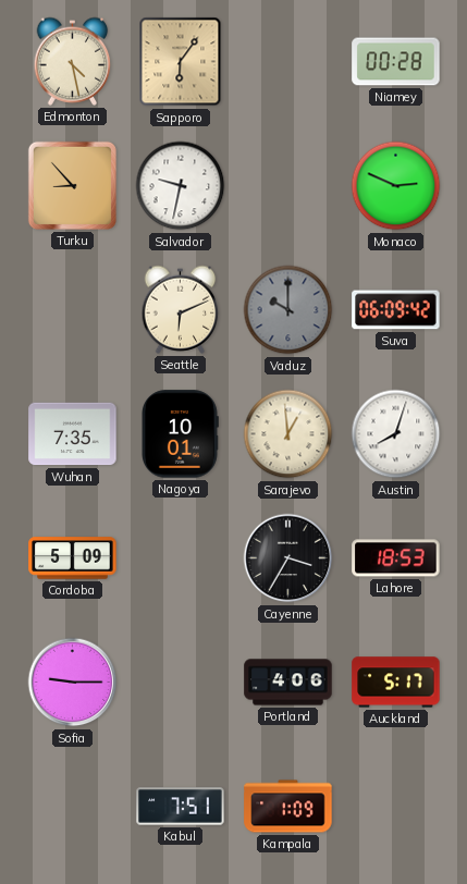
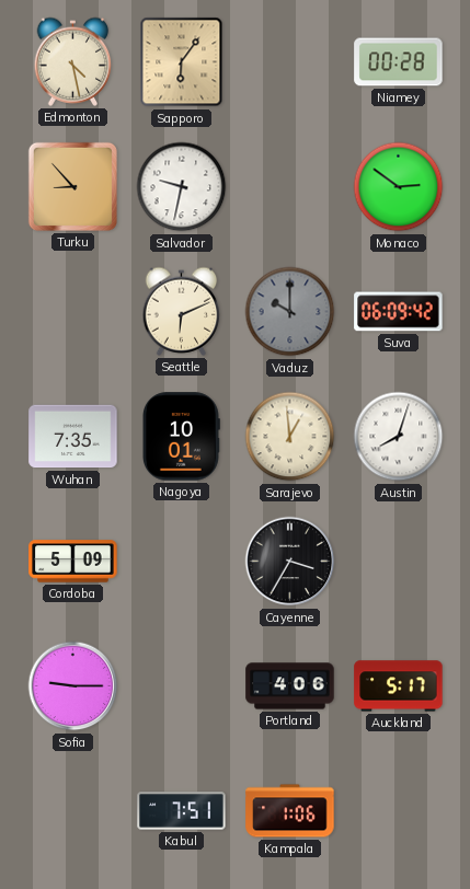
Monaco: 2:49 -> 2:51
Lahore: 18:53 -> none
Kampala: 1:09 -> 1:06
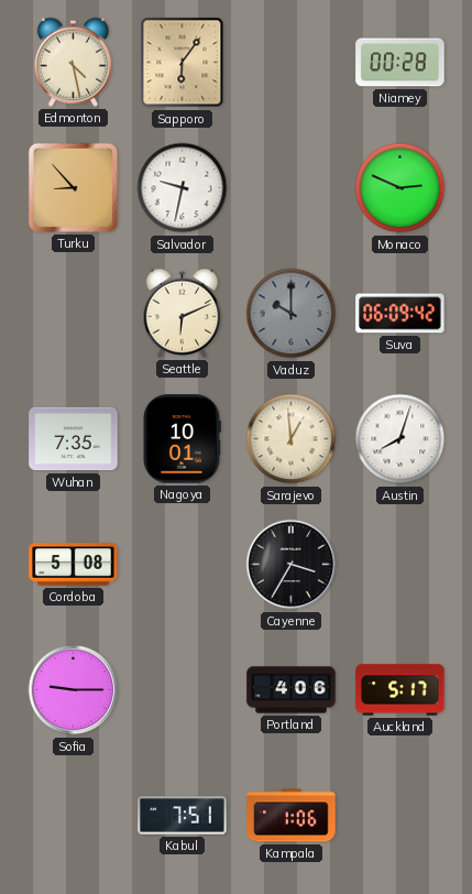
Monaco: 2:51 -> 2:49
Cordoba: 5:09 -> 5:08
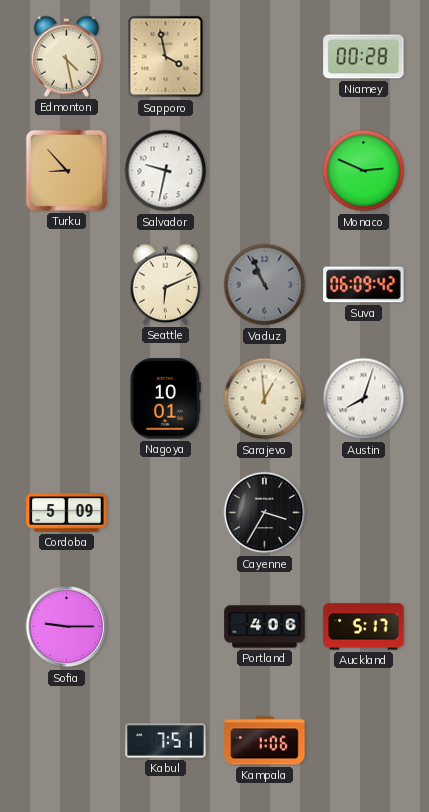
Sapporo: 6:06 -> 3:58
Vaduz: 10:00 -> 10:56
Wuhan: 7:35 -> none
Cordoba: 5:08 -> 5:09
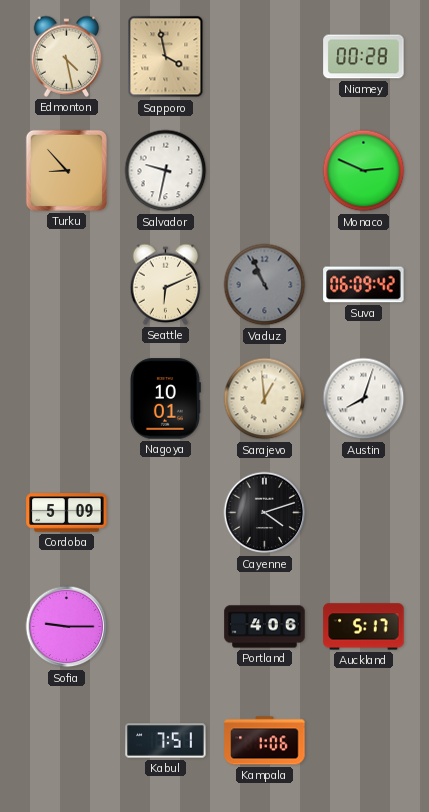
Cayenne: 3:35 -> 4:12
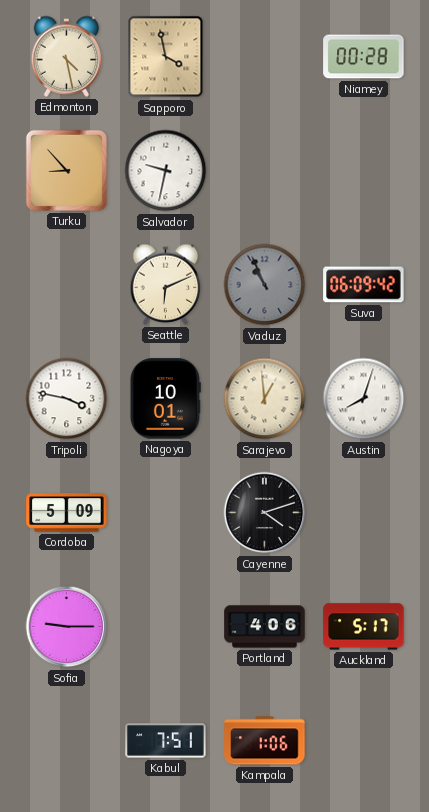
Monaco: 2:49 -> none
Tripoli: none -> 3:47
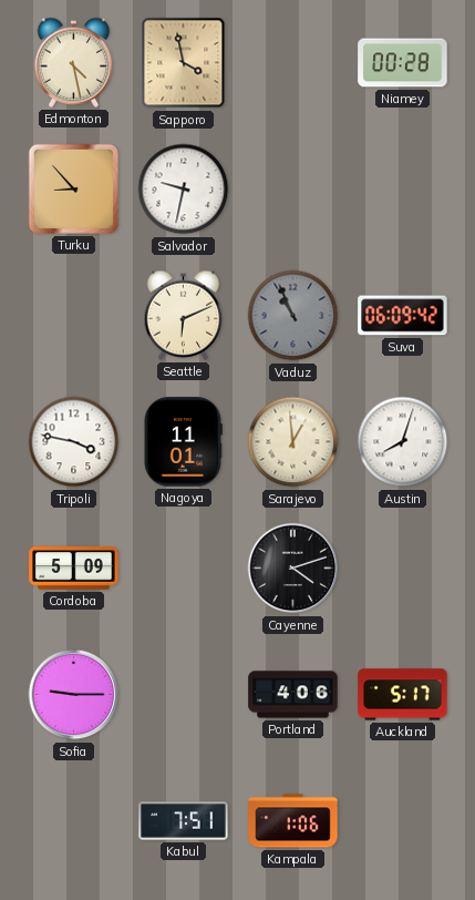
Nagoya: 10:01 -> 11:01
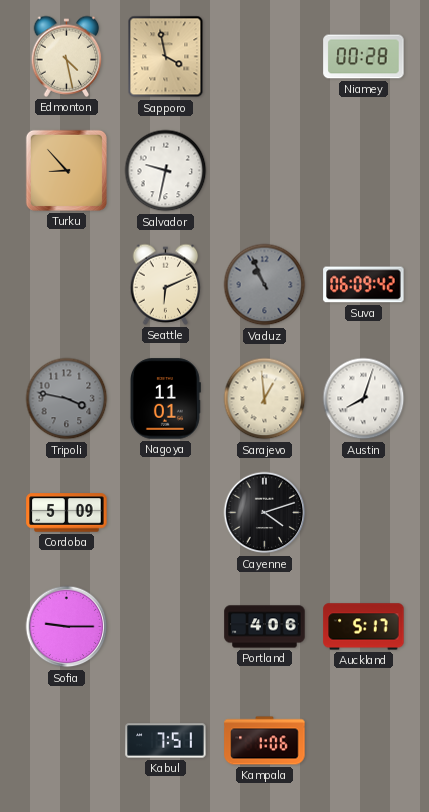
Tripoli dial: white -> grey
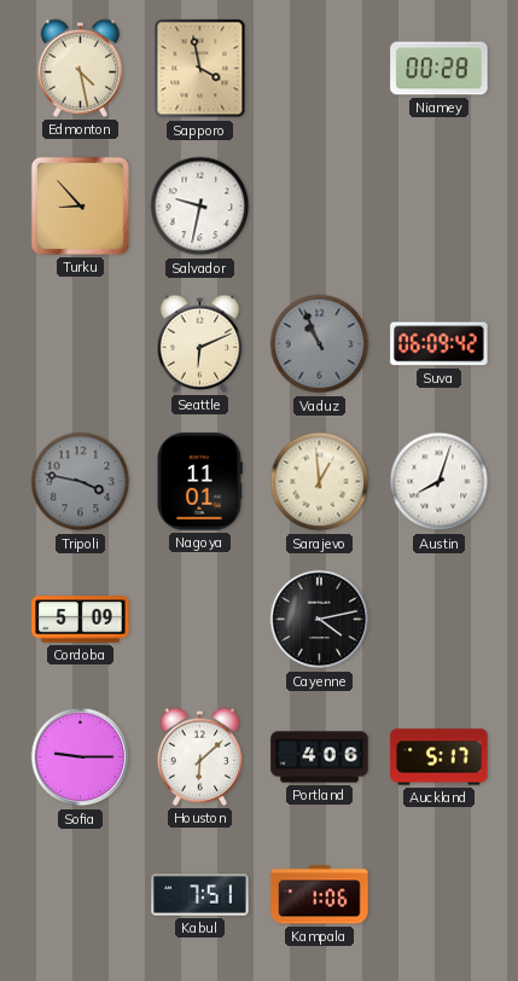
Cayenne: 4:12 -> 4:13
Houston: none -> 6:08
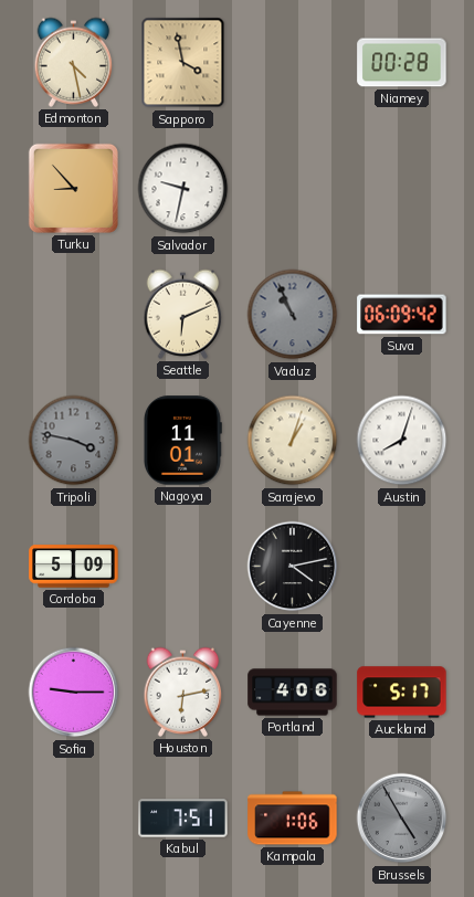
Sarajevo: 12:59 -> 1:03
Houston: 6:08 -> 6:13
Brussels: none -> 4:55
